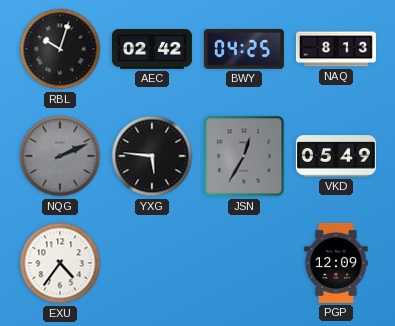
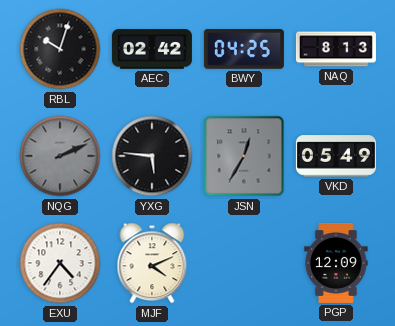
MJF: none -> 4:11
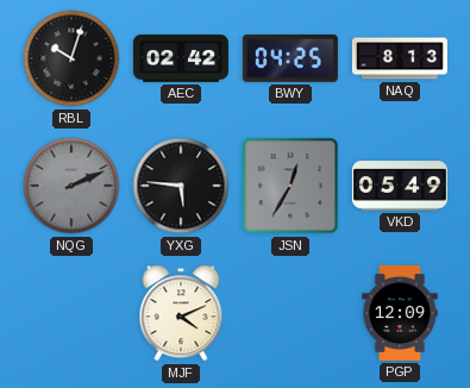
EXU: 4:36 -> none
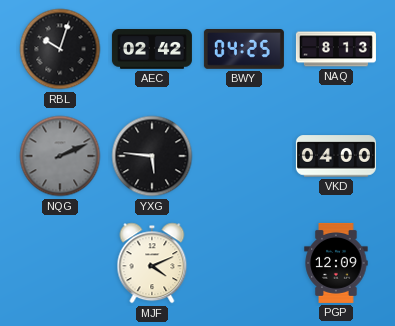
JSN: 12:35 -> none
VKD: 05:49 -> 04:00
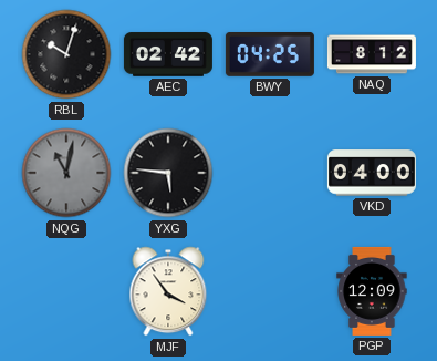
NAQ: 8:13 -> 8:12
NQG: 2:11 -> 11:02
MJF: 4:11 -> 3:54
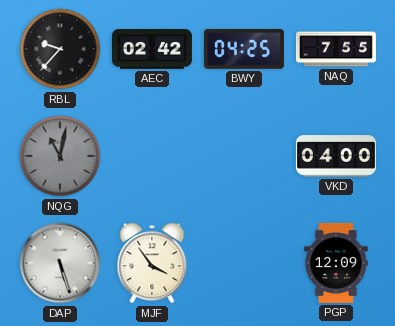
RBL: 10:03 -> 9:37
NAQ: 8:12 -> 7:55
YXG: 5:46 -> none
DAP: none -> 5:27
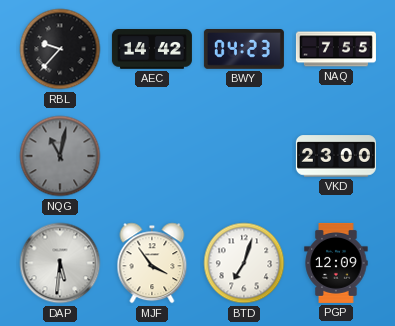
AEC: 02:42 -> 14:42
BWY: 04:25 -> 04:23
VKD: 04:00 -> 23:00
DAP: 5:27 -> 5:31
BTD: none -> 7:03
